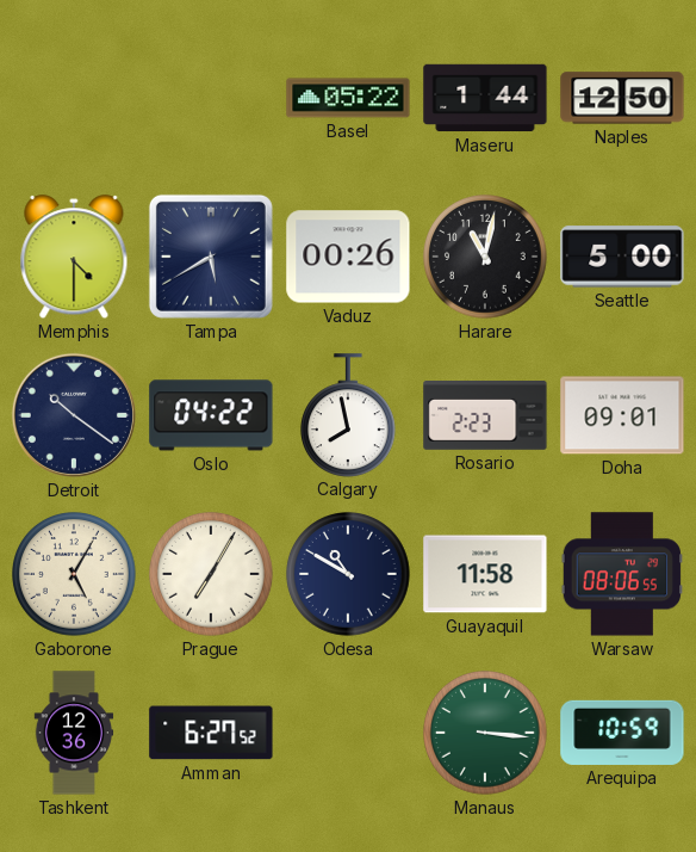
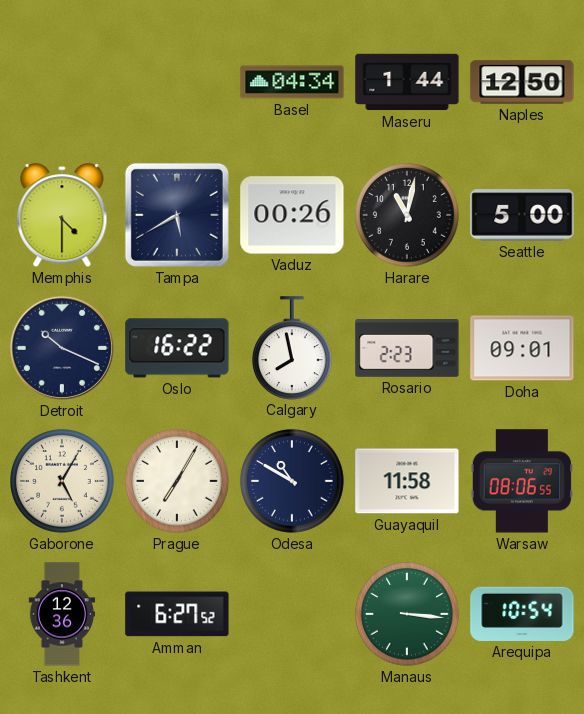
Basel: 05:22 -> 04:34
Detroit: 10:21 -> 10:19
Oslo: 04:22 -> 16:22
Arequipa: 10:59 -> 10:54
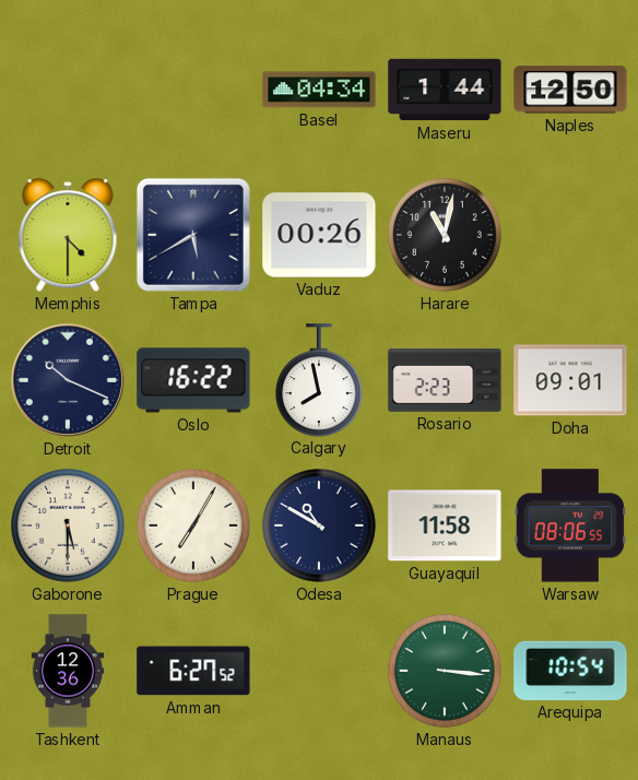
Seattle: 5:00 -> none
Gaborone: 5:05 -> 5:30
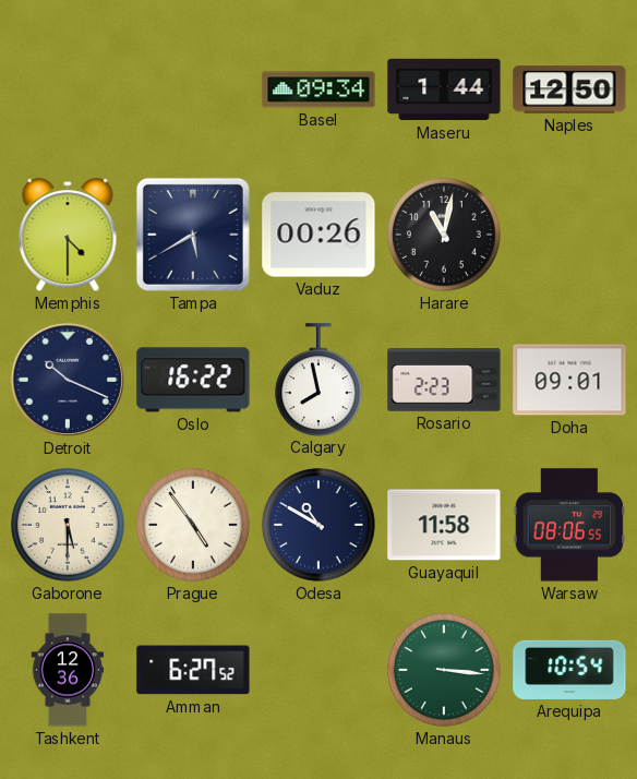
Basel: 04:34 -> 09:34
Prague: 7:05 -> 4:54
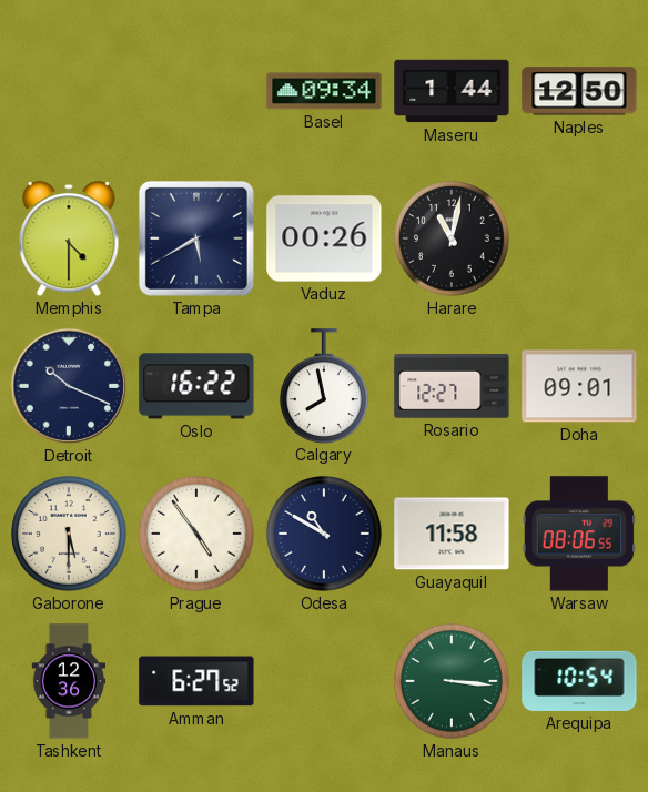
Rosario: 2:23 -> 12:27
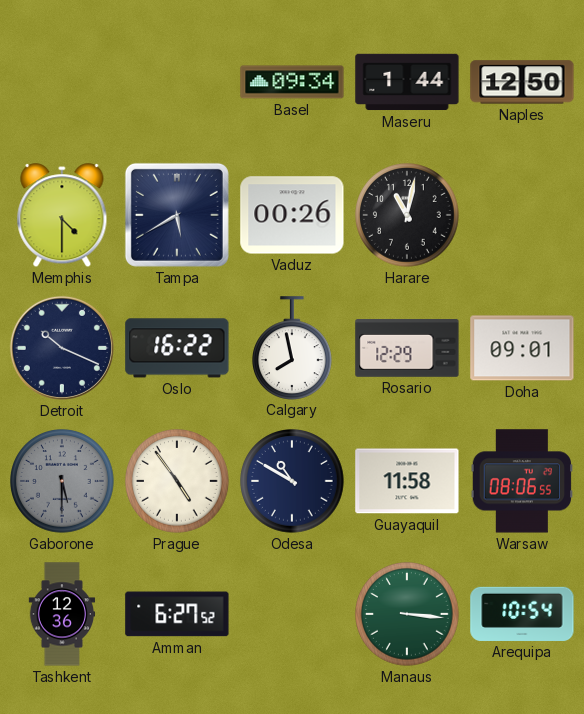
Rosario: 12:27 -> 12:29
Gaborone dial: cream -> grey
